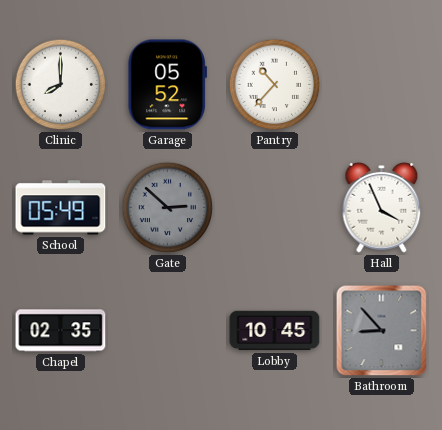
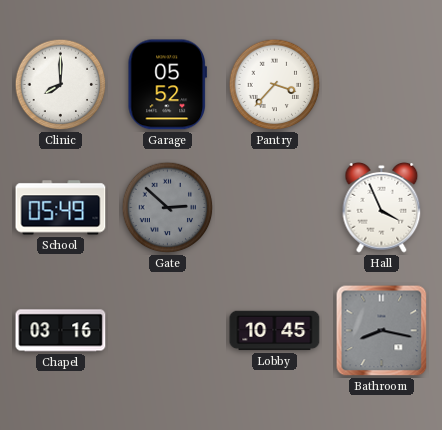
Pantry: 10:37 -> 3:37
Chapel: 02:35 -> 03:16
Bathroom: 8:53 -> 8:17
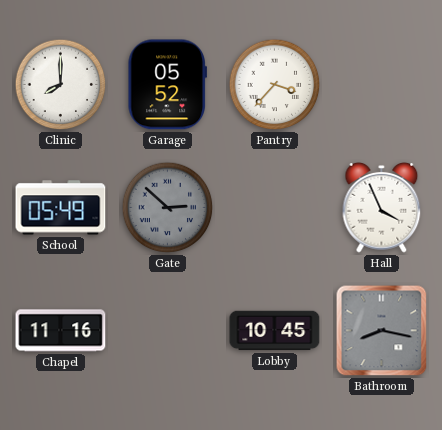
Chapel: 03:16 -> 11:16
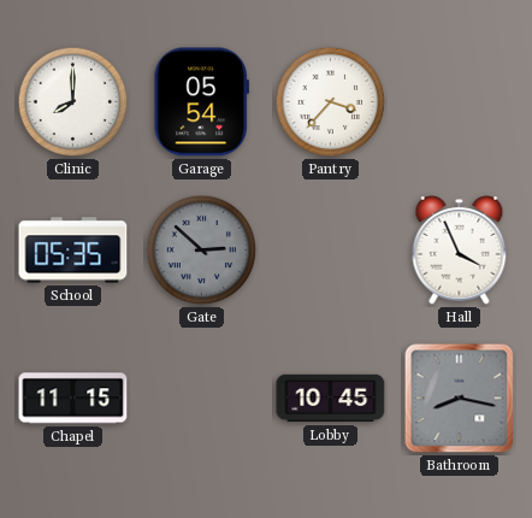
Garage: 05:52 -> 05:54
School: 05:49 -> 05:35
Chapel: 11:16 -> 11:15
